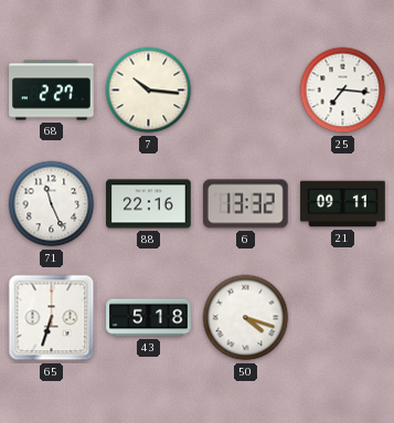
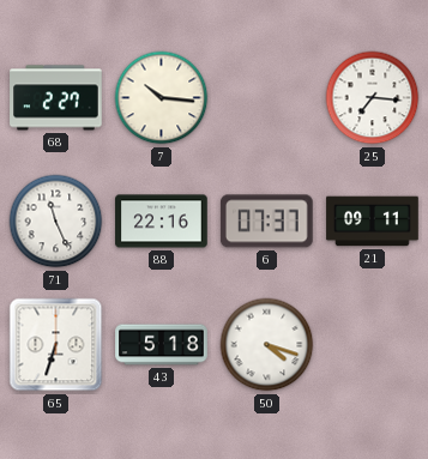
6: 13:32 -> 07:37
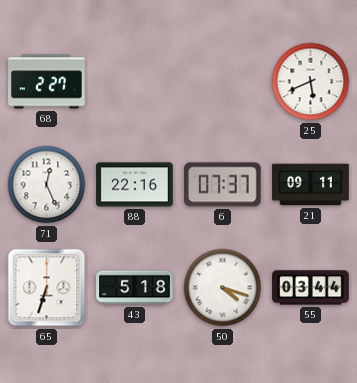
7: 10:16 -> none
25: 7:16 -> 5:41
71: 11:26 -> 12:26
55: none -> 03:44
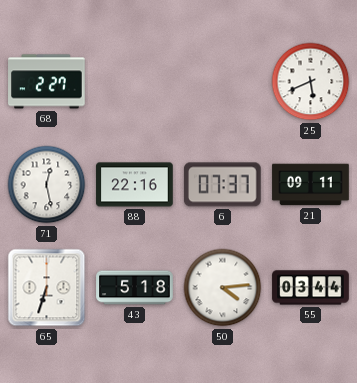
71: 12:26 -> 12:28
50: 4:18 -> 4:14
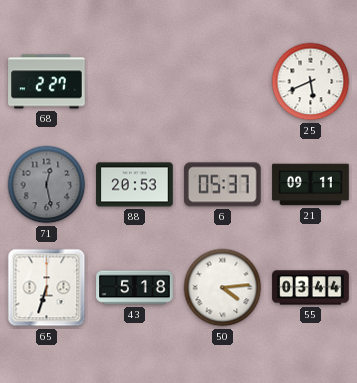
71 dial: white -> grey
88: 22:16 -> 20:53
6: 07:37 -> 05:37
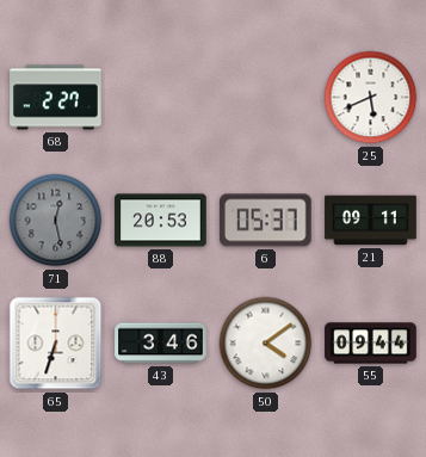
43: 5:18 -> 3:46
50: 4:14 -> 4:09
55: 03:44 -> 09:44
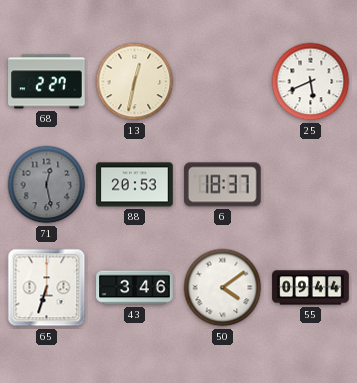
13: none -> 12:32
6: 05:37 -> 18:37
21: 09:11 -> none
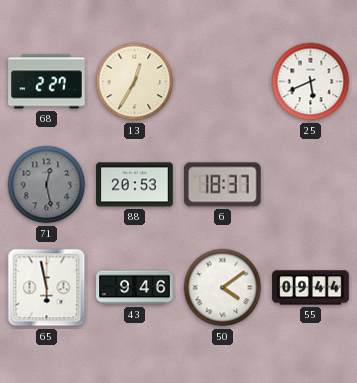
13: 12:32 -> 12:35
65: 6:33 -> 5:58
43: 3:46 -> 9:46
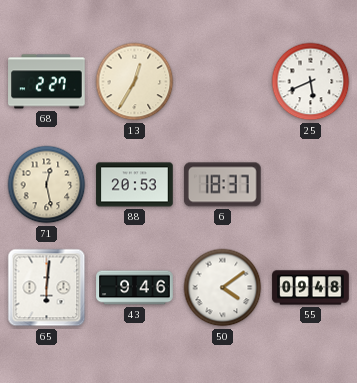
71 dial: grey -> cream
65: 5:58 -> 6:01
55: 09:44 -> 09:48
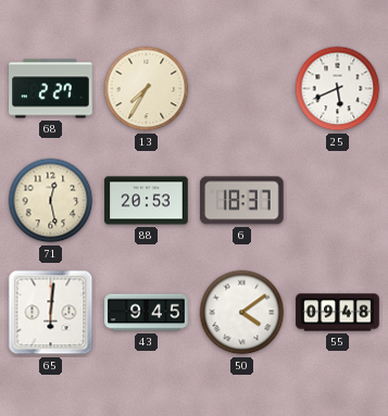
13: 12:35 -> 7:35
43: 9:46 -> 9:45
